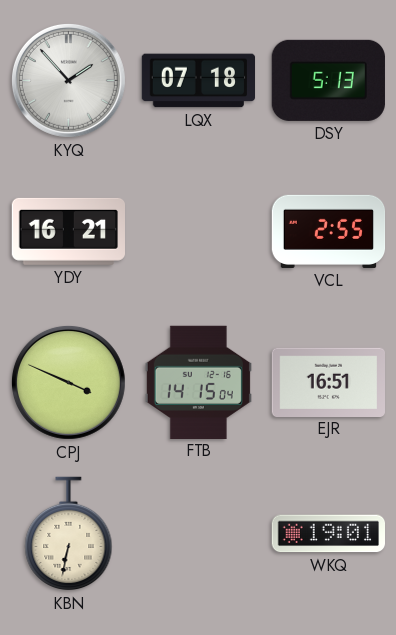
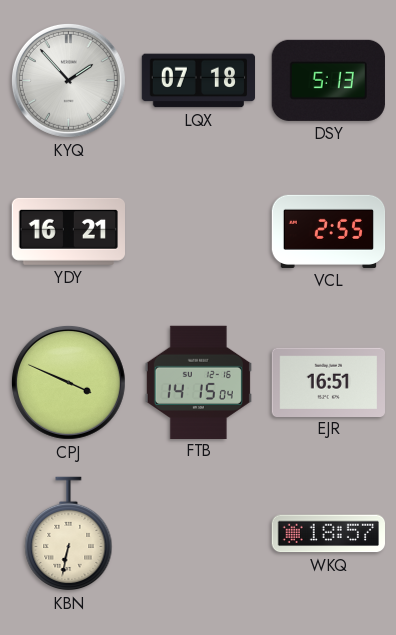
WKQ: 19:01 -> 18:57
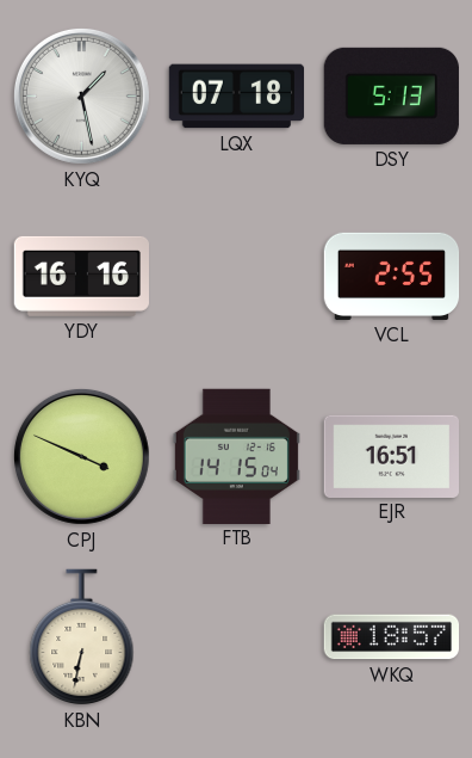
KYQ: 1:53 -> 1:28
YDY: 16:21 -> 16:16
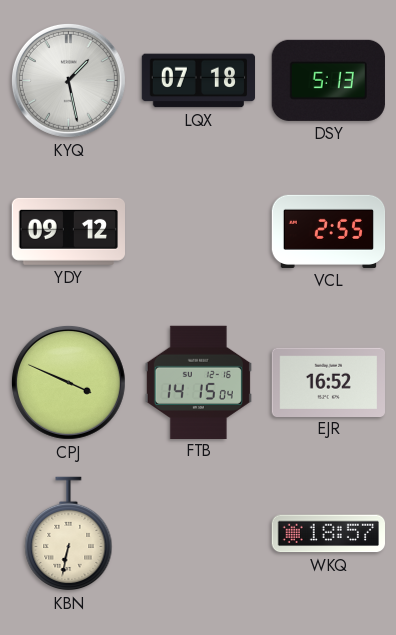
YDY: 16:16 -> 09:12
EJR: 16:51 -> 16:52
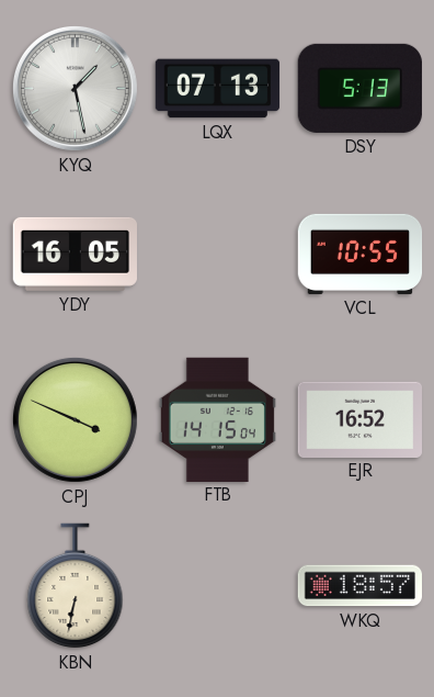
LQX: 07:18 -> 07:13
YDY: 09:12 -> 16:05
VCL: 2:55 -> 10:55
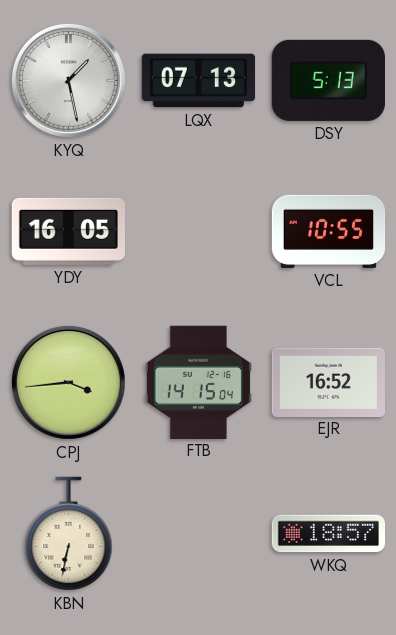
CPJ: 3:49 -> 3:44
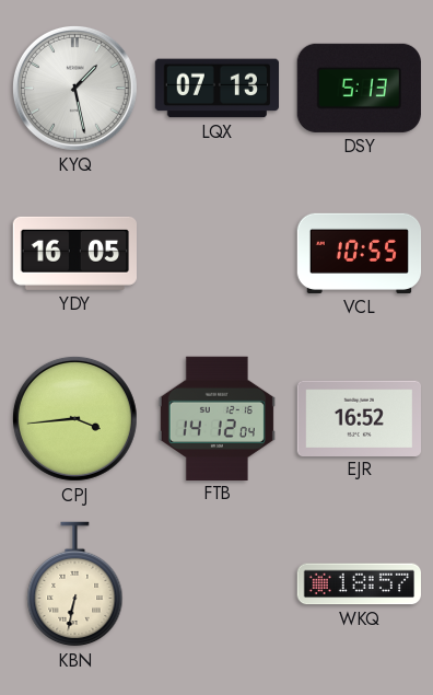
FTB: 14:15 -> 14:12
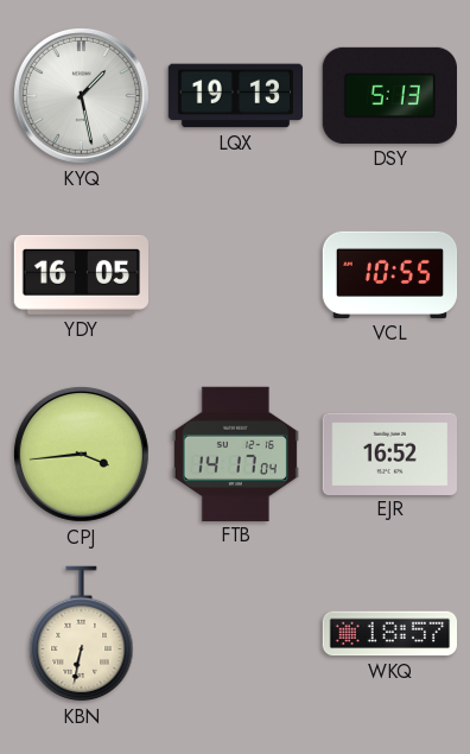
LQX: 07:13 -> 19:13
FTB: 14:12 -> 14:17
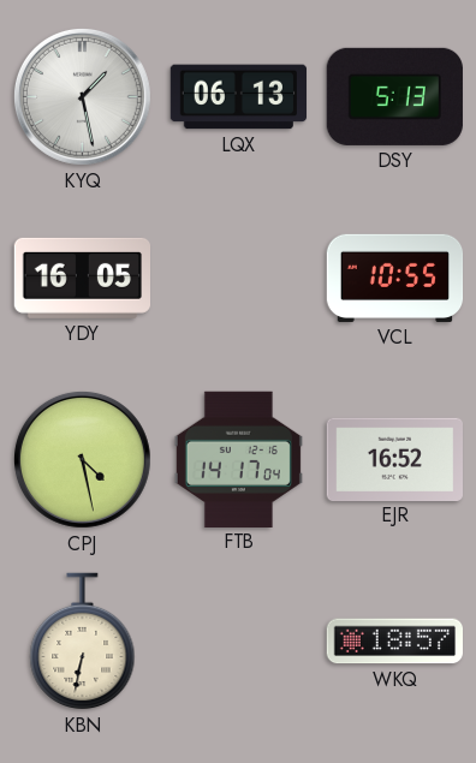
LQX: 19:13 -> 06:13
CPJ: 3:44 -> 4:28
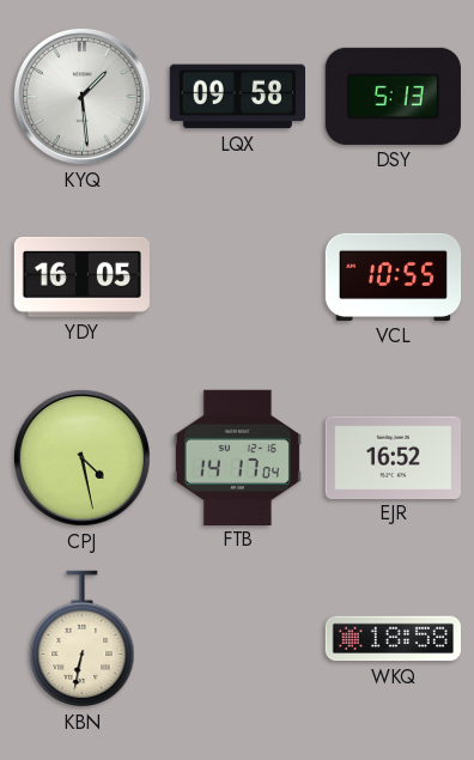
KYQ: 1:28 -> 1:29
LQX: 06:13 -> 09:58
WKQ: 18:57 -> 18:58
